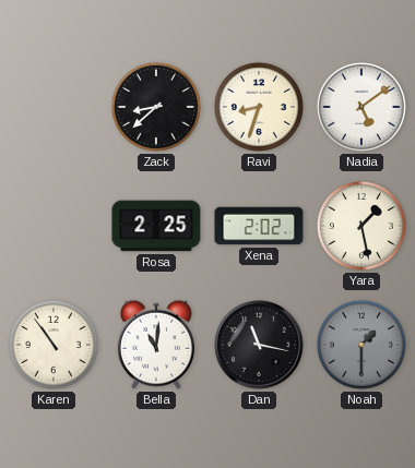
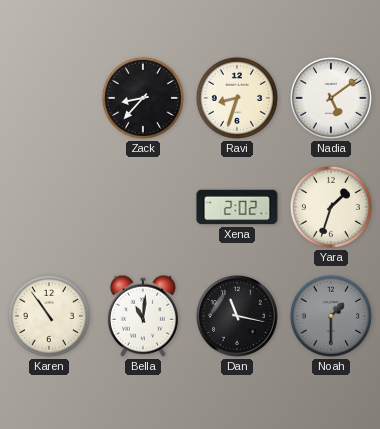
Zack: 8:38 -> 8:37
Rosa: 2:25 -> none
Yara: 1:28 -> 1:33
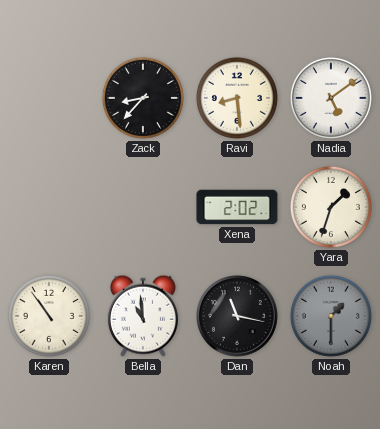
Ravi: 8:33 -> 8:29
Bella: 11:01 -> 10:59
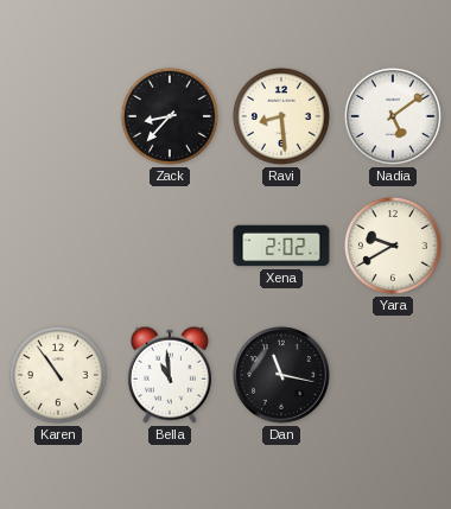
Yara: 1:33 -> 9:40
Noah: 1:30 -> none
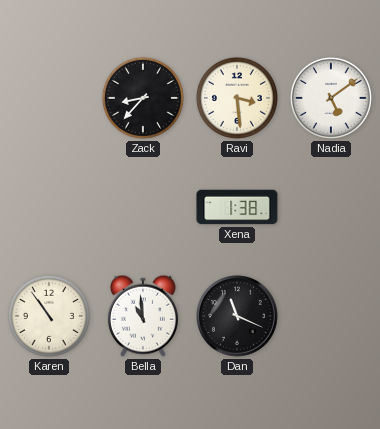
Ravi: 8:29 -> 3:29
Xena: 2:02 -> 1:38
Yara: 9:40 -> none
Dan: 11:17 -> 11:19
